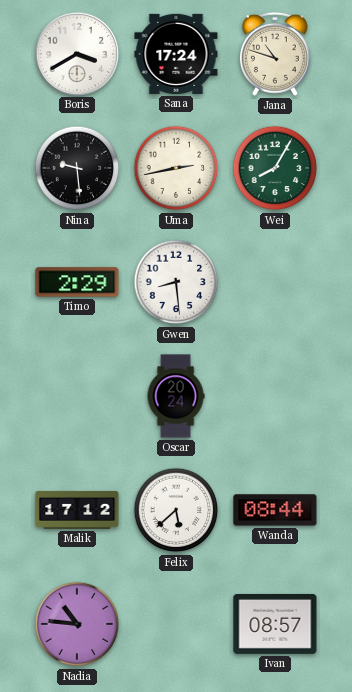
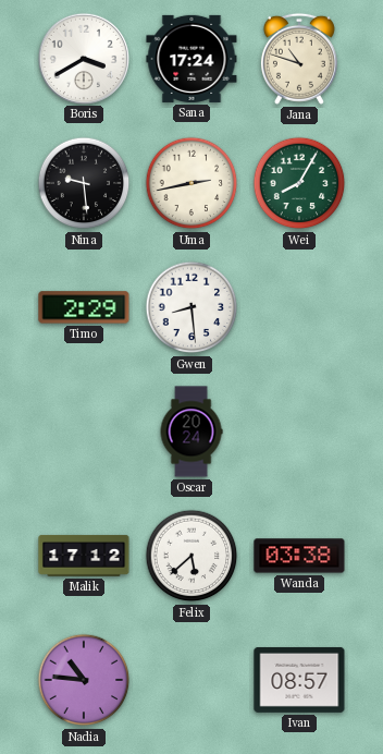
Wanda: 08:44 -> 03:38
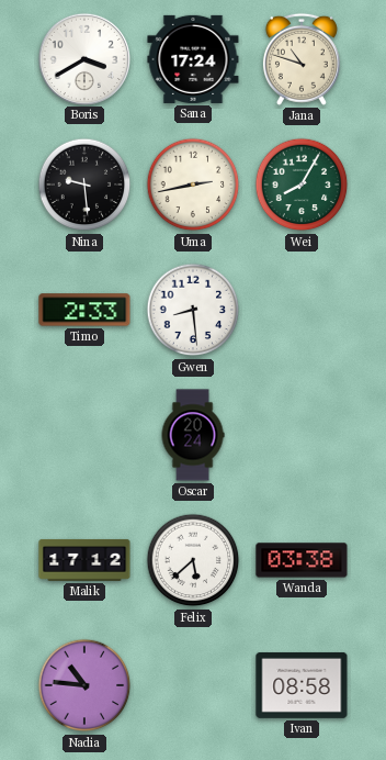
Timo: 2:29 -> 2:33
Ivan: 08:57 -> 08:58
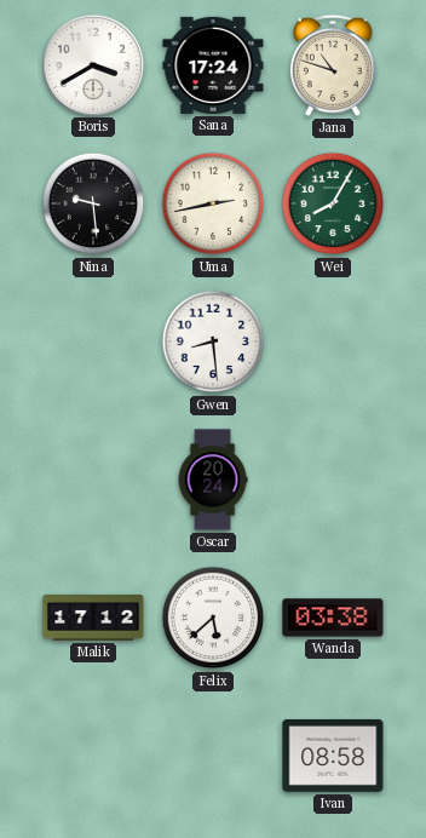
Timo: 2:33 -> none
Nadia: 10:46 -> none
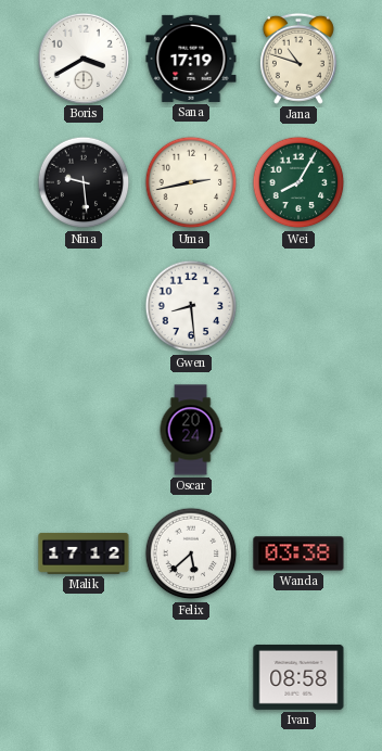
Sana: 17:24 -> 17:19
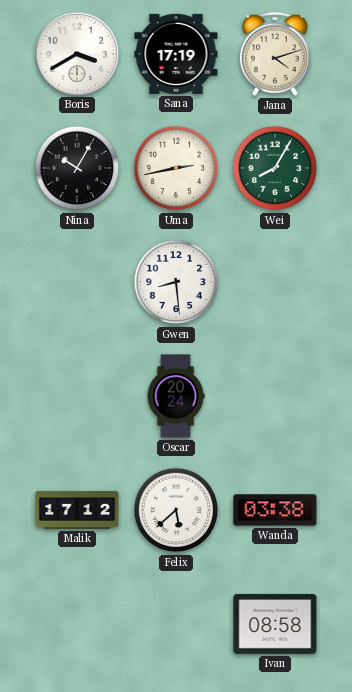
Jana: 10:48 -> 4:12
Nina: 9:29 -> 10:05
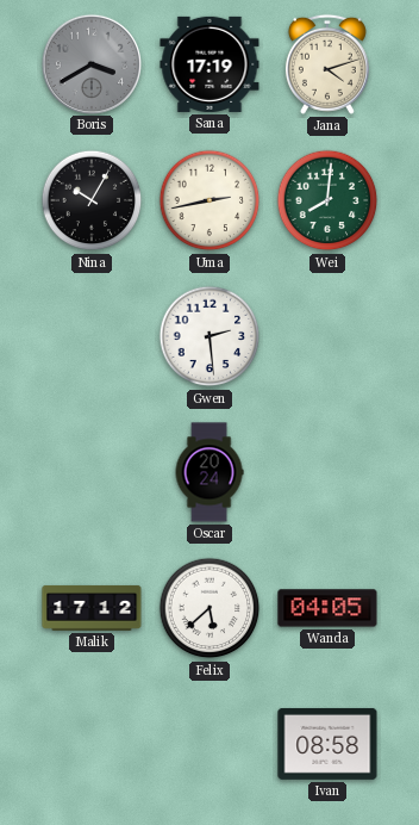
Boris dial: white -> grey
Wei: 8:05 -> 8:01
Gwen: 8:29 -> 2:29
Wanda: 03:38 -> 04:05
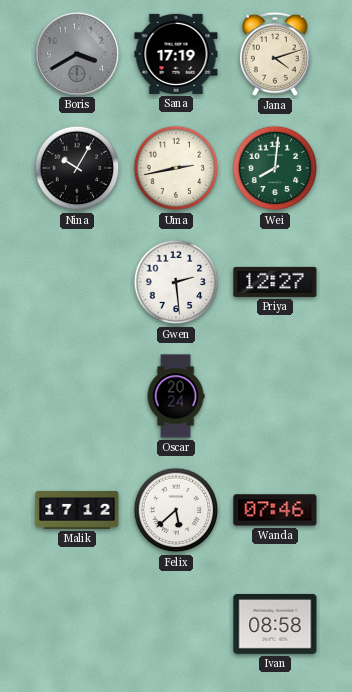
Priya: none -> 12:27
Wanda: 04:05 -> 07:46
